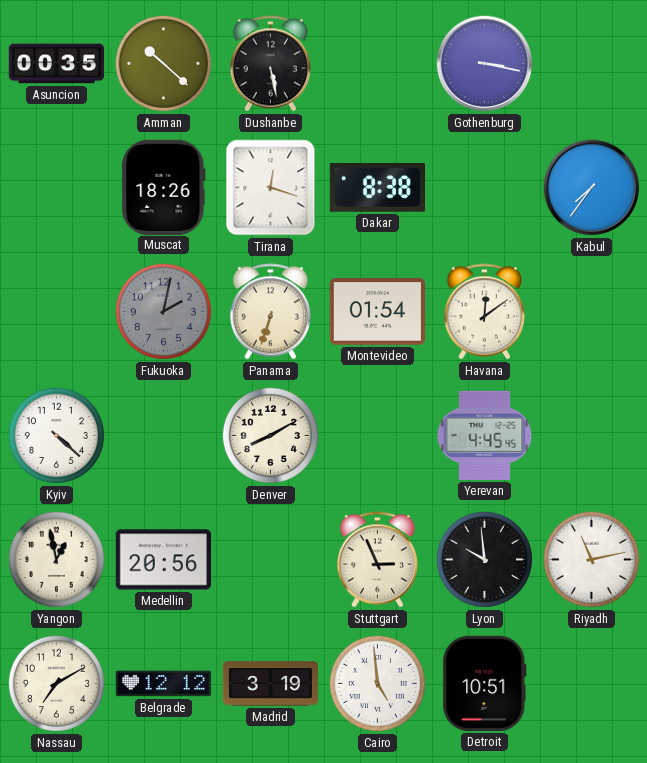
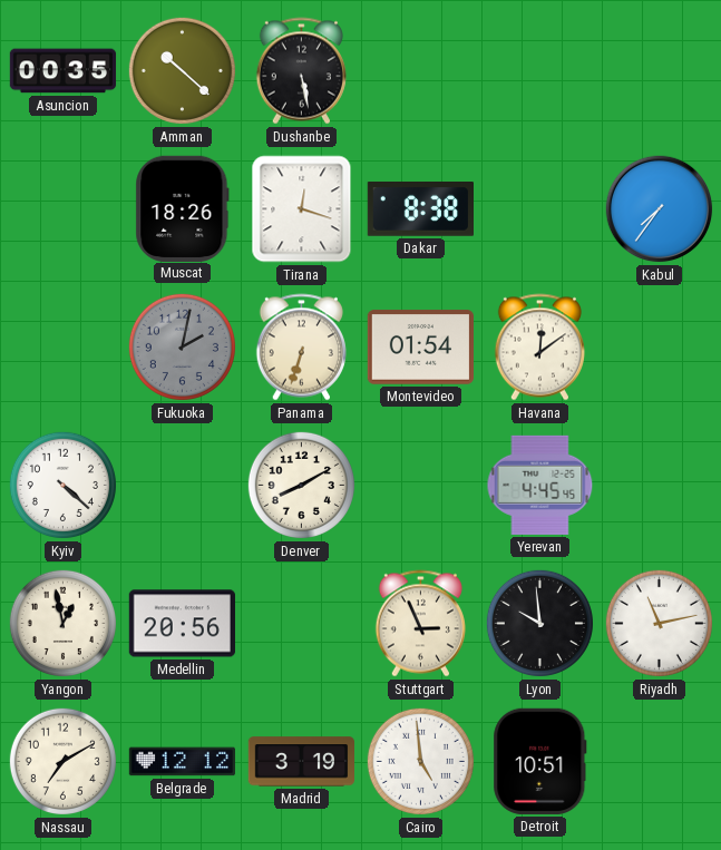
Gothenburg: 3:17 -> none
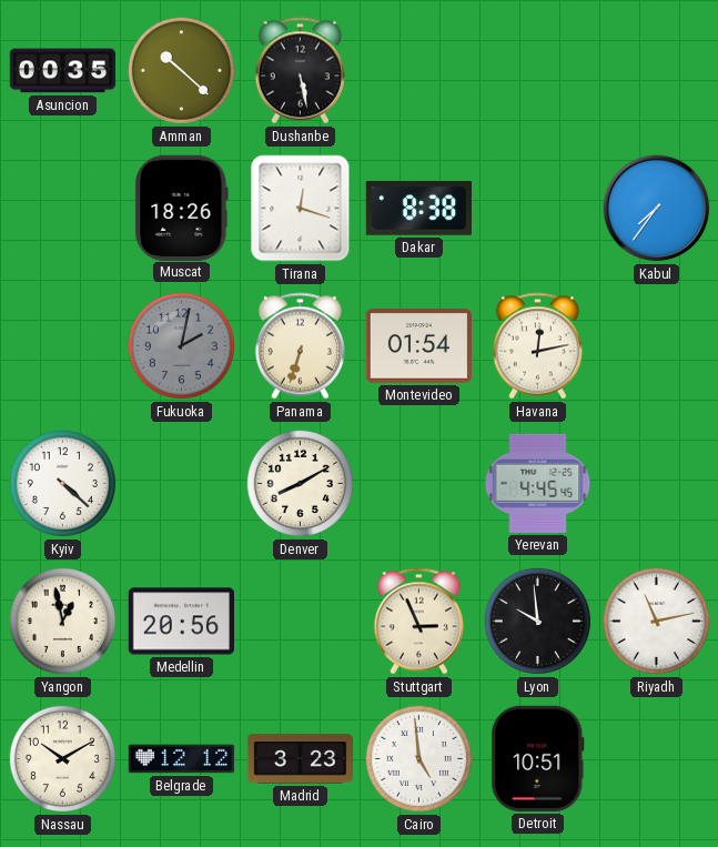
Havana: 12:09 -> 12:13
Nassau: 7:10 -> 10:10
Madrid: 3:19 -> 3:23
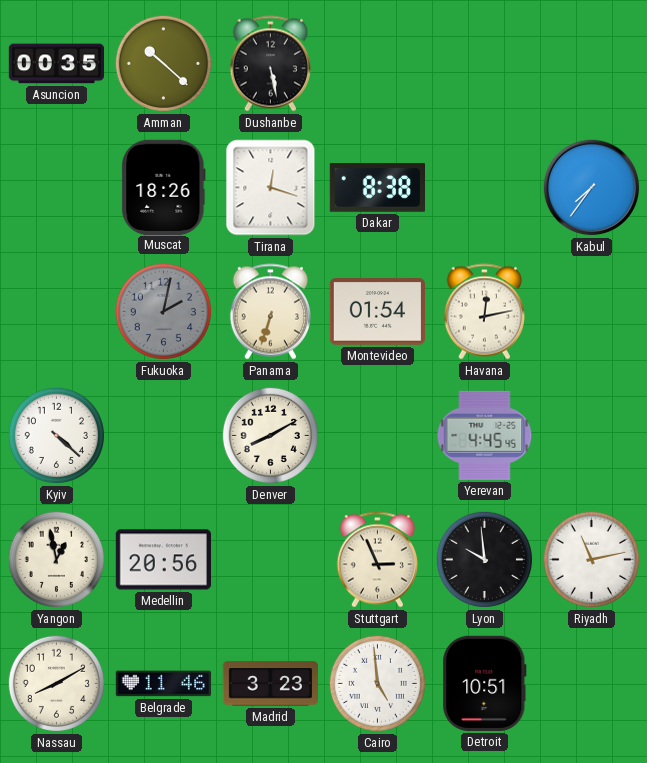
Nassau: 10:10 -> 8:10
Belgrade: 12:12 -> 11:46
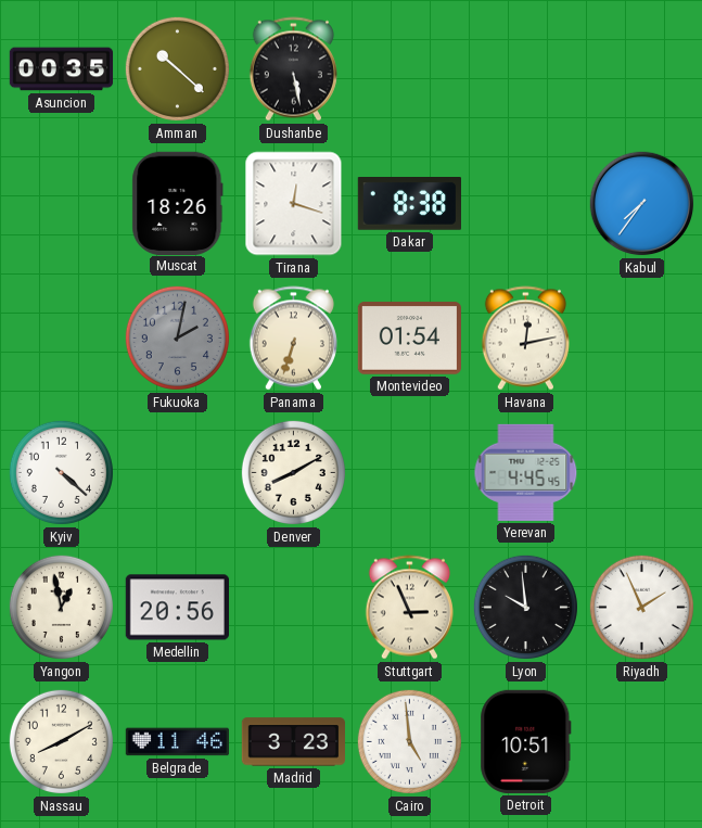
Riyadh: 11:13 -> 1:56
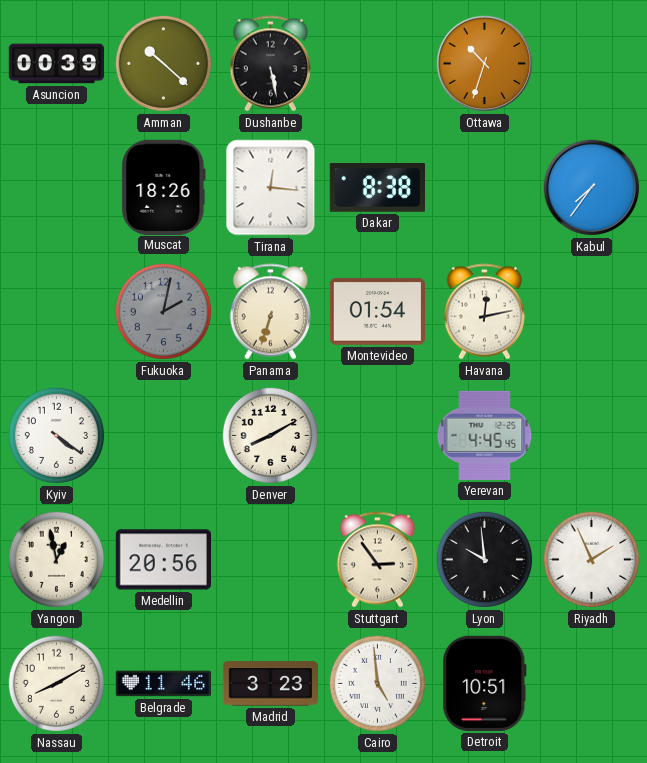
Asuncion: 00:35 -> 00:39
Ottawa: none -> 10:33
Tirana: 12:18 -> 12:16
Kyiv: 4:22 -> 4:21
Stuttgart: 2:56 -> 2:54
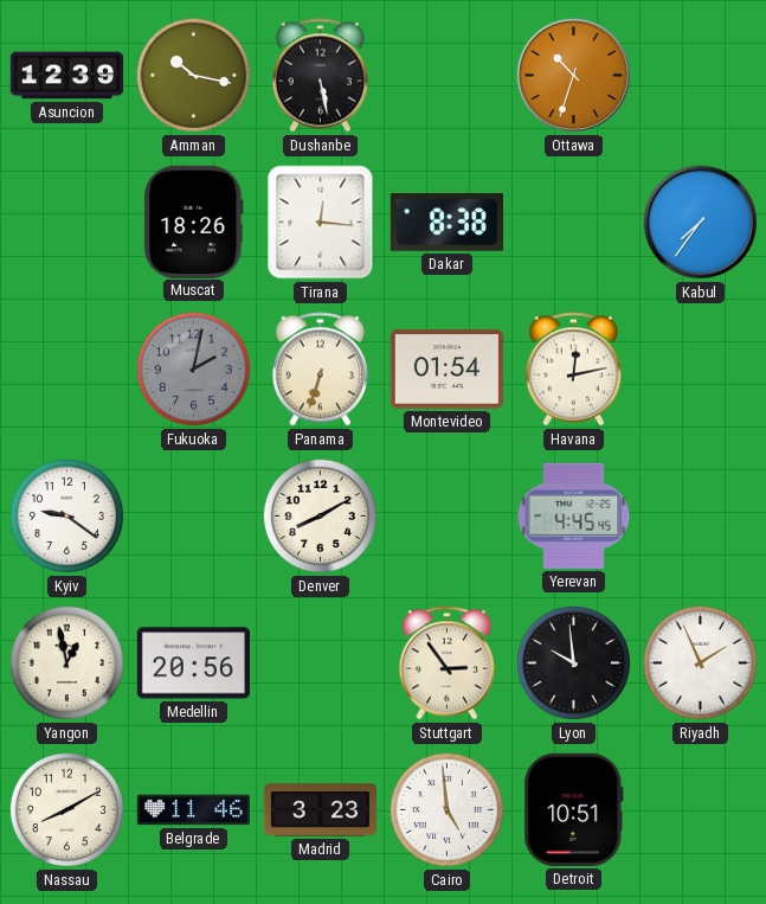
Asuncion: 00:39 -> 12:39
Amman: 10:22 -> 10:17
Kyiv: 4:21 -> 9:21
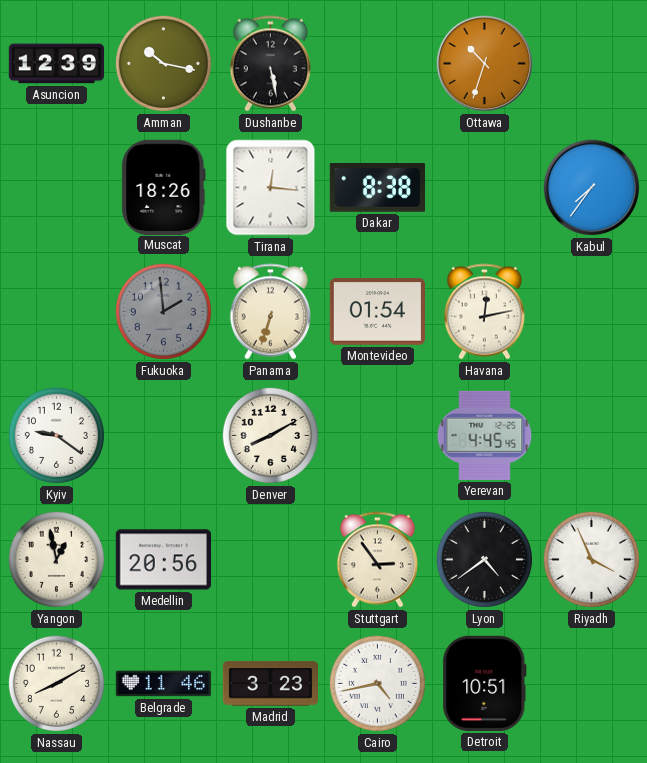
Fukuoka: 2:02 -> 1:59
Lyon: 9:59 -> 4:39
Riyadh: 1:56 -> 3:56
Cairo: 4:59 -> 4:43
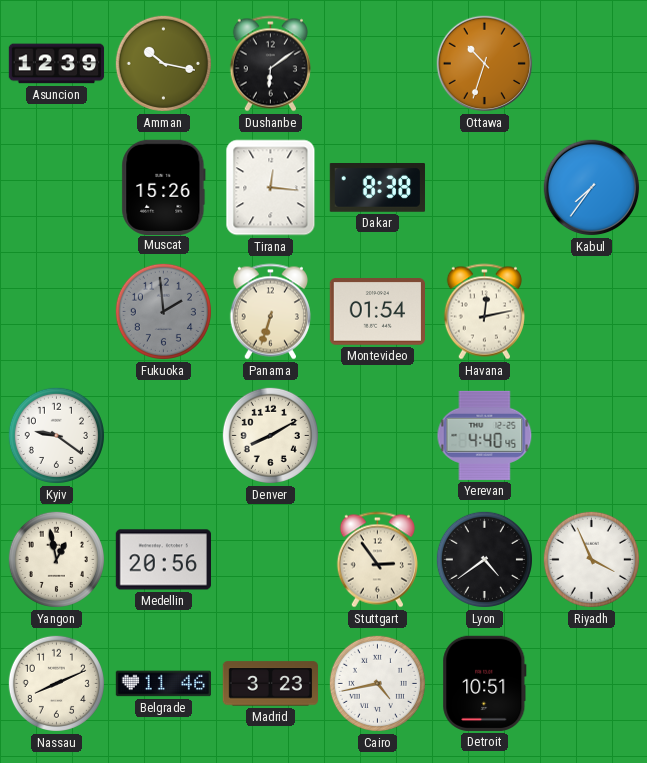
Dushanbe: 5:28 -> 6:09
Muscat: 18:26 -> 15:26
Yerevan: 4:45 -> 4:40
Nassau: 8:10 -> 8:11
